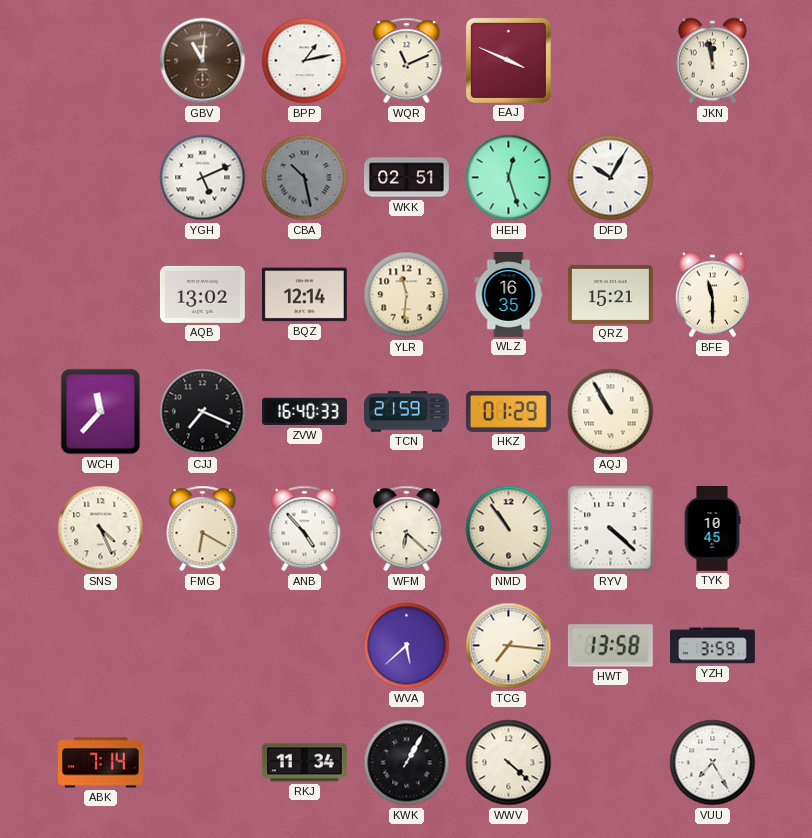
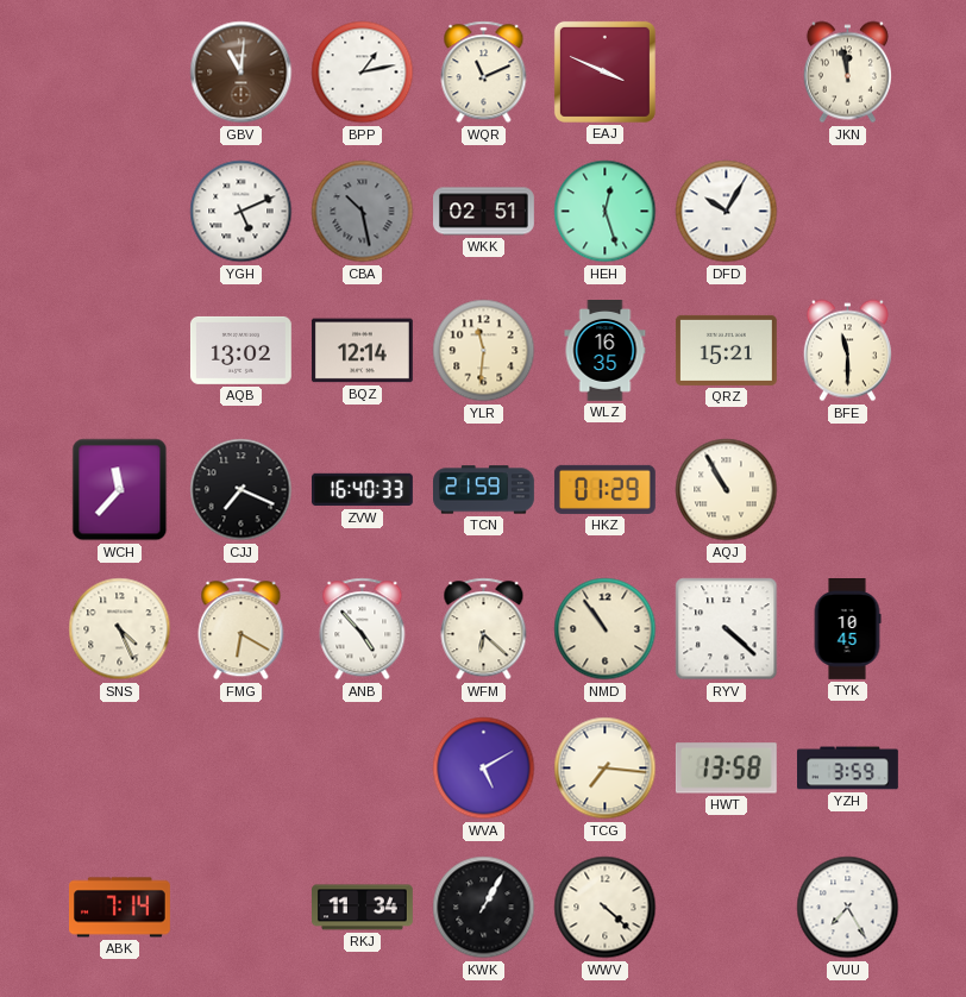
WVA: 5:38 -> 5:10
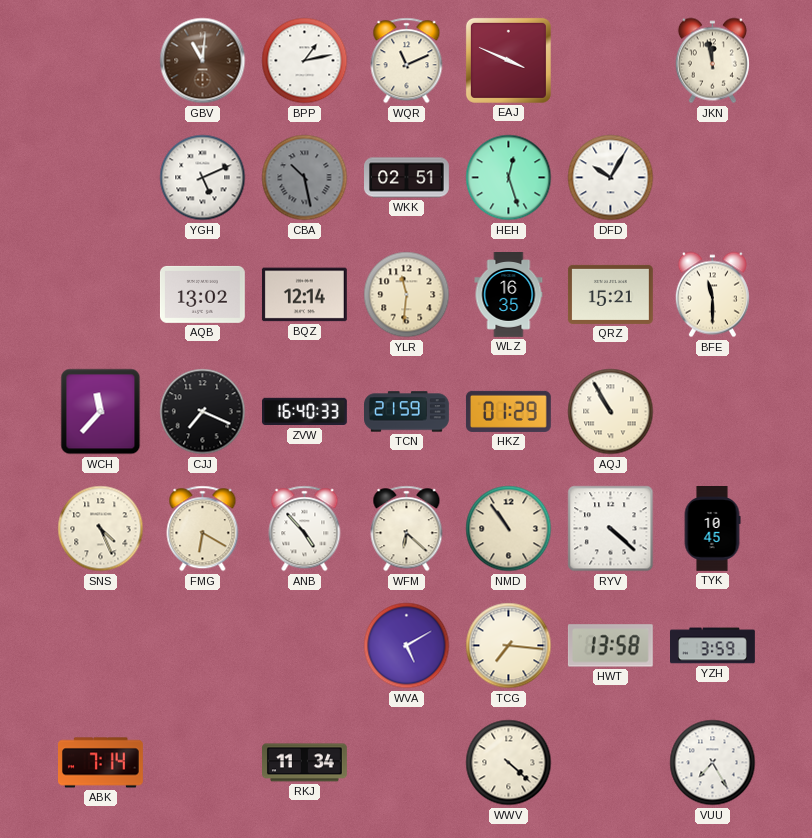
KWK: 1:05 -> none
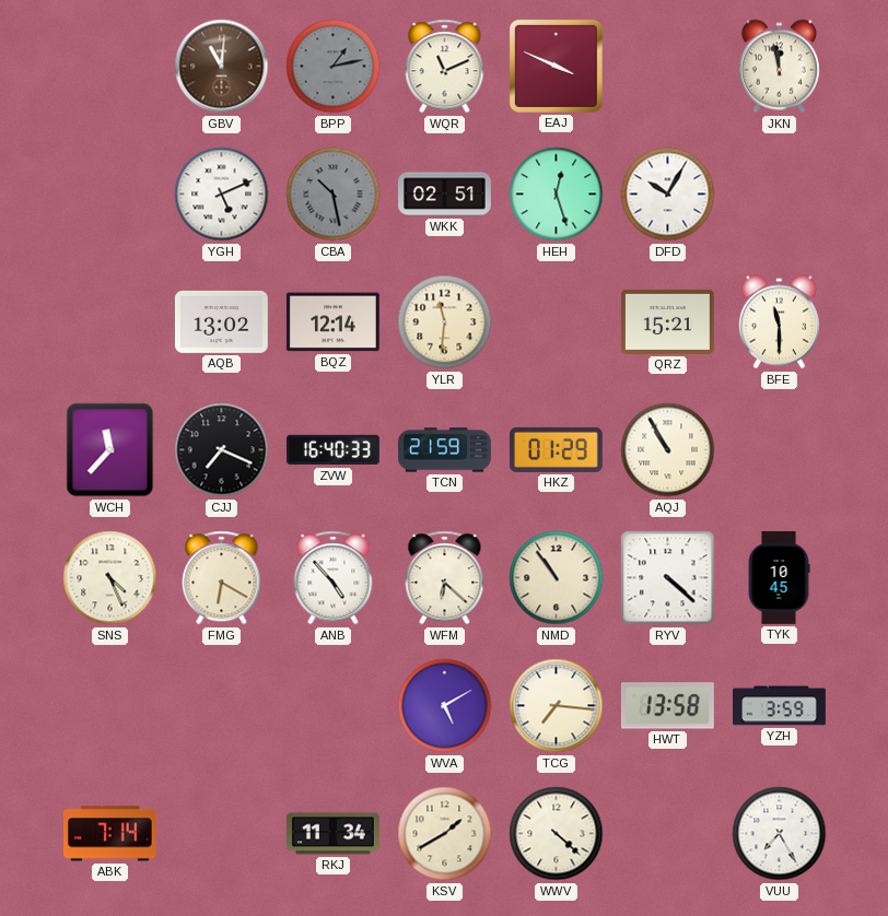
BPP dial: white -> grey
WLZ: 16:35 -> none
KSV: none -> 1:40
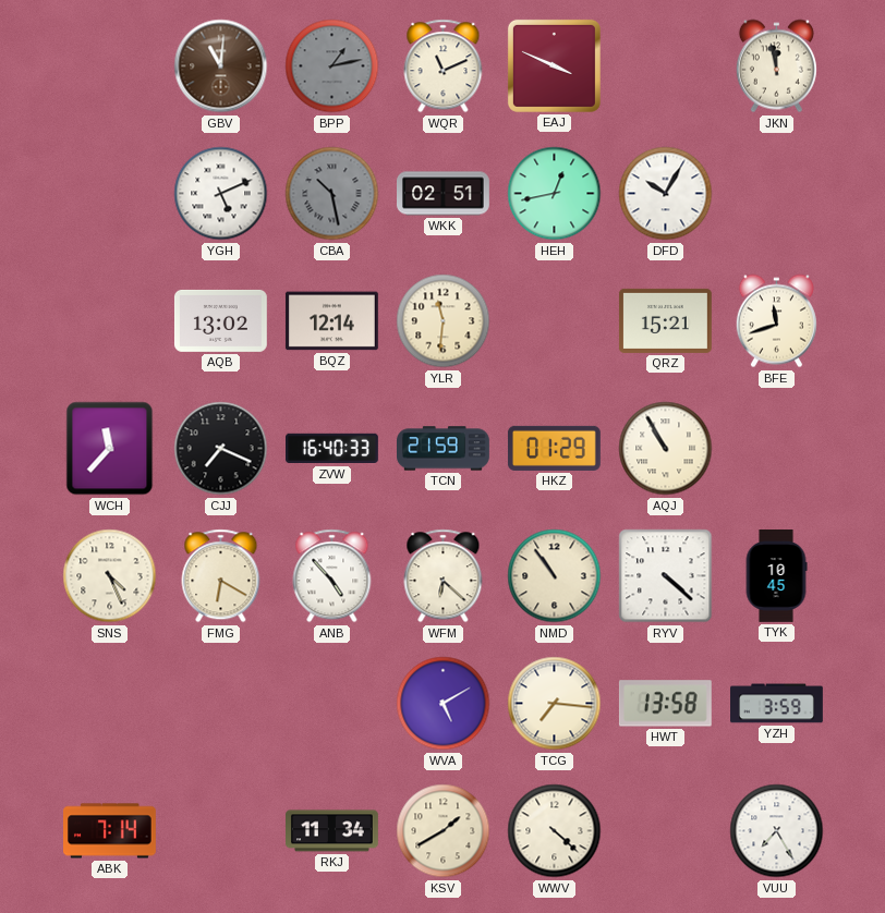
HEH: 12:27 -> 12:43
BFE: 11:30 -> 11:42
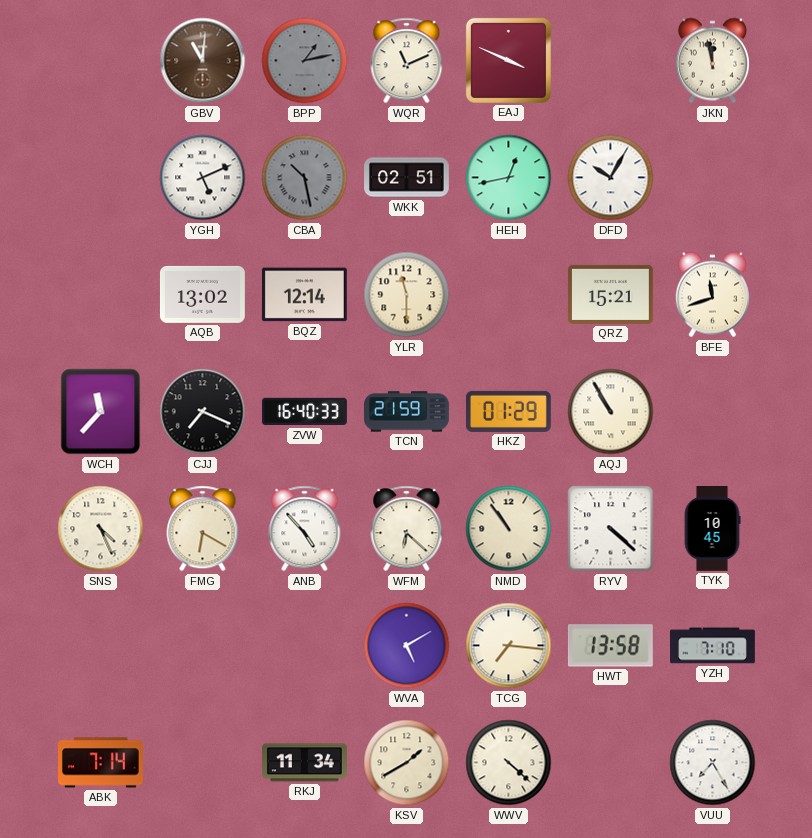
YLR: 11:31 -> 11:30
YZH: 3:59 -> 7:10
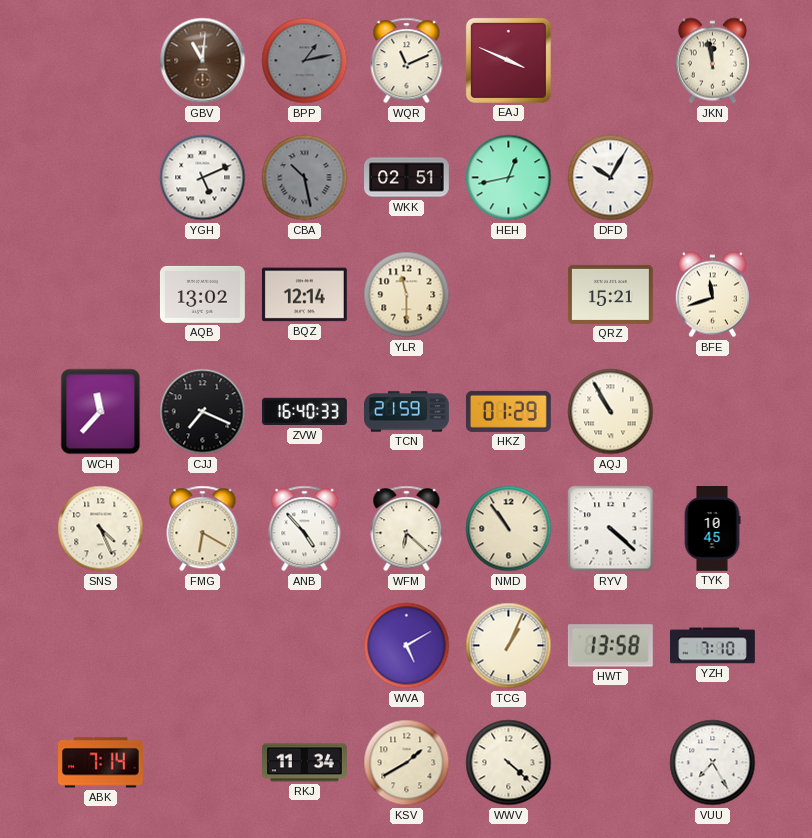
TCG: 7:16 -> 1:04
